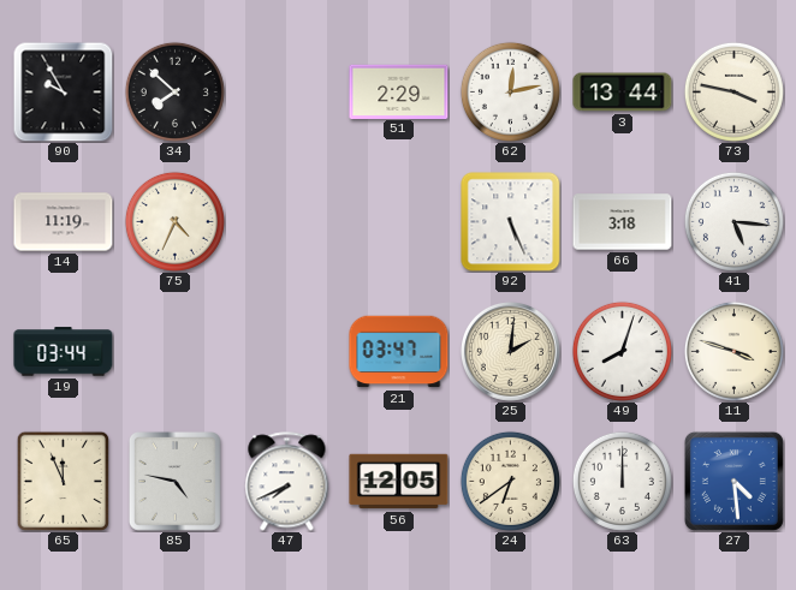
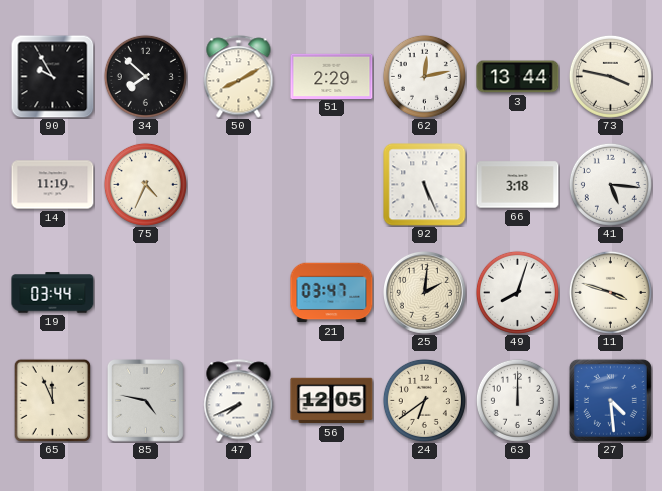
50: none -> 8:10
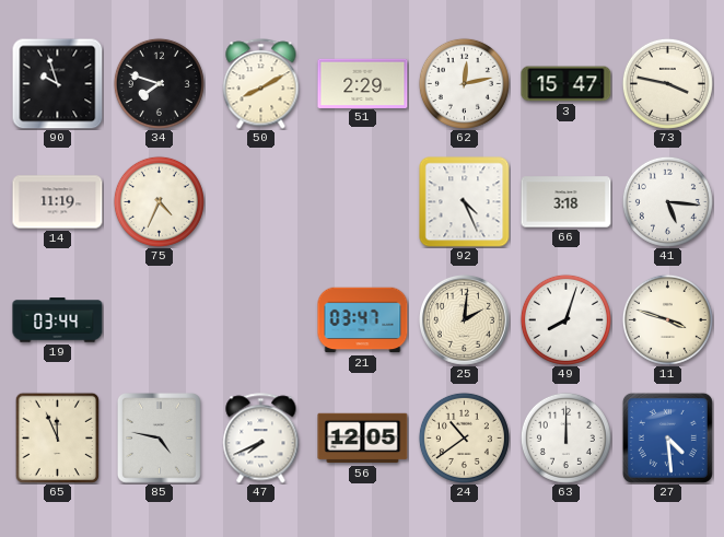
90: 9:55 -> 9:57
34: 7:52 -> 7:48
3: 13:44 -> 15:47
92: 5:26 -> 4:26
24: 6:39 -> 10:39
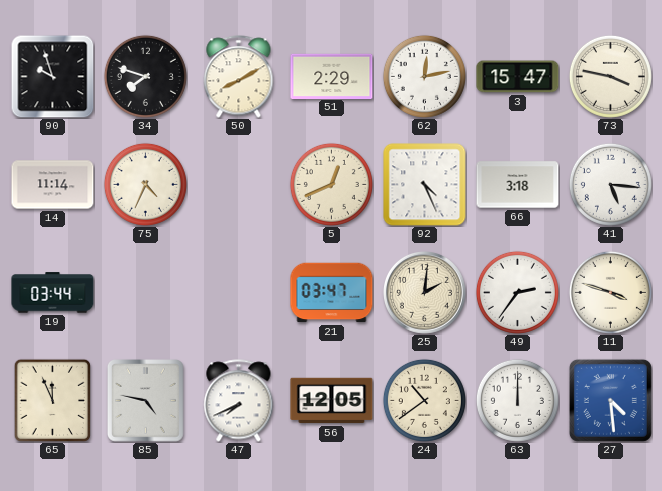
14: 11:19 -> 11:14
5: none -> 12:41
49: 8:03 -> 2:36
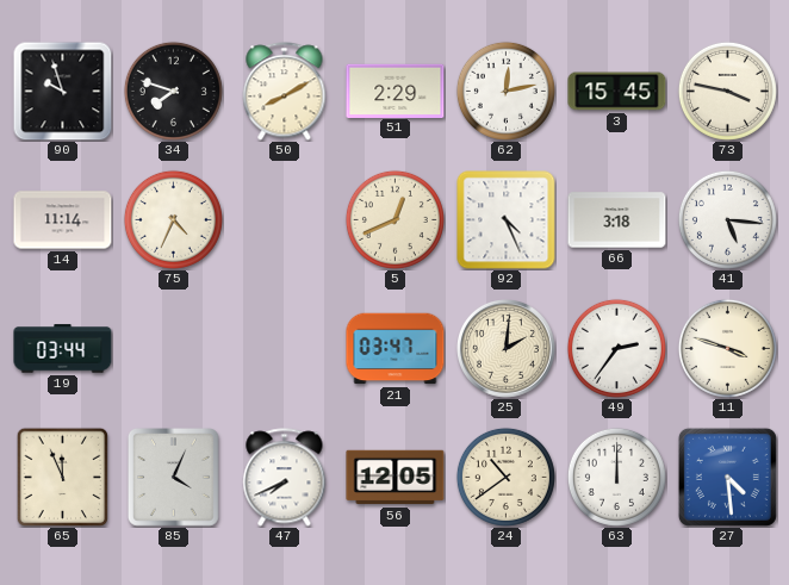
3: 15:47 -> 15:45
85: 4:47 -> 4:04
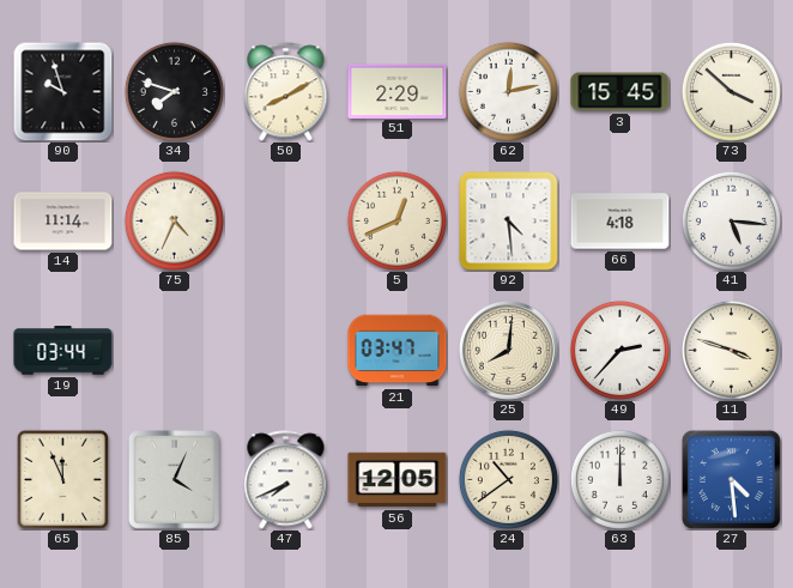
73: 3:47 -> 3:52
92: 4:26 -> 4:29
66: 3:18 -> 4:18
25: 2:01 -> 8:01
49: 2:36 -> 2:37
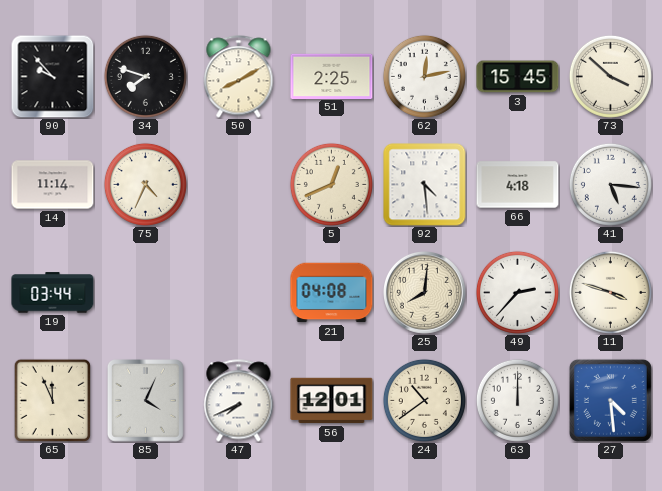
90: 9:57 -> 9:53
51: 2:29 -> 2:25
21: 03:47 -> 04:08
56: 12:05 -> 12:01
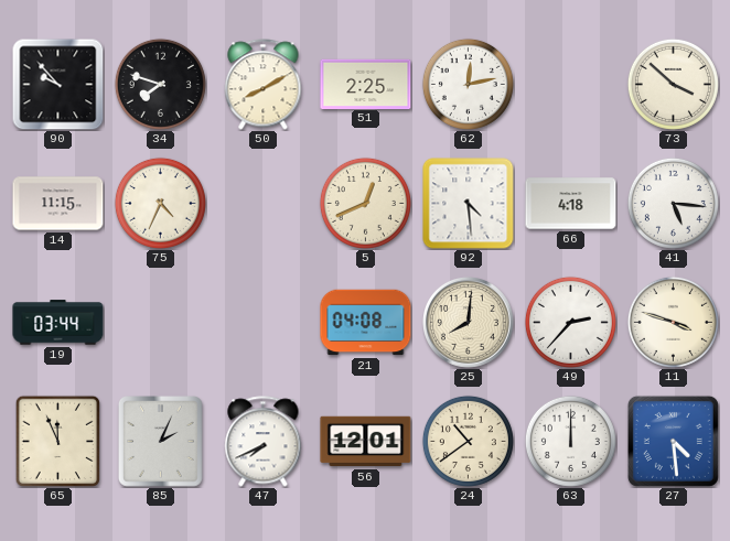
3: 15:45 -> none
14: 11:14 -> 11:15
85: 4:04 -> 2:04
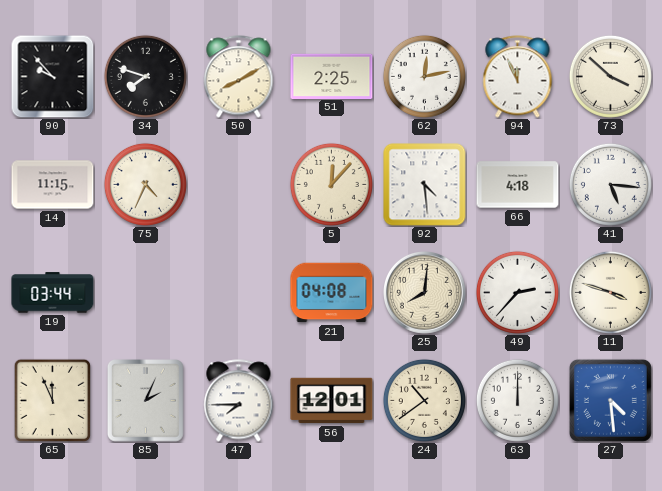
94: none -> 11:56
5: 12:41 -> 12:07
47: 7:41 -> 7:45
